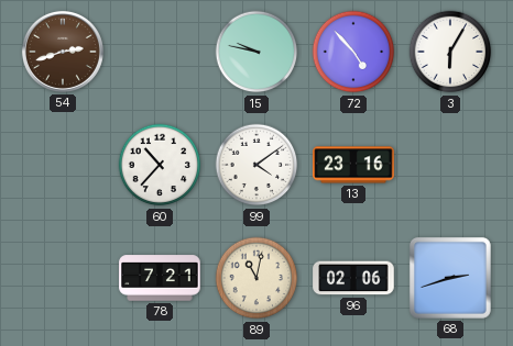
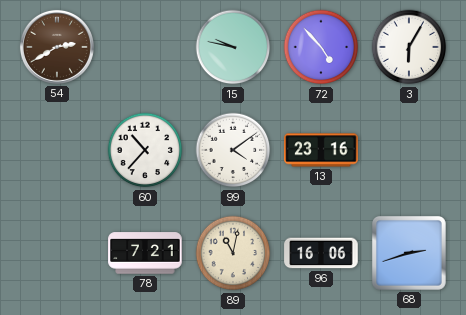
54: 2:42 -> 2:40
96: 02:06 -> 16:06
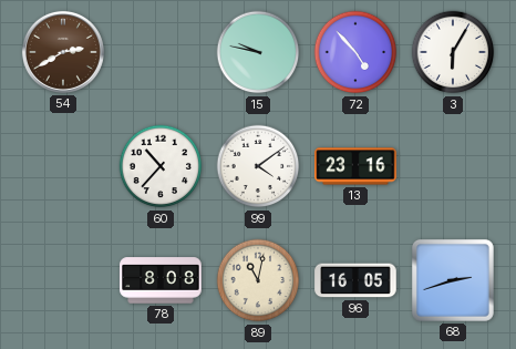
78: 7:21 -> 8:08
96: 16:06 -> 16:05
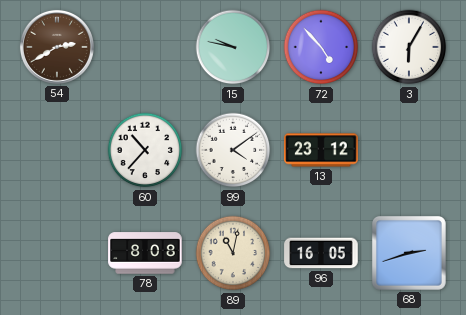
13: 23:16 -> 23:12
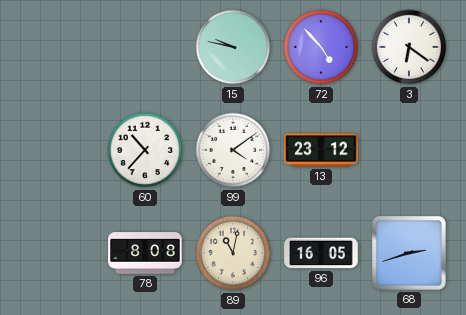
54: 2:40 -> none
3: 6:05 -> 6:21
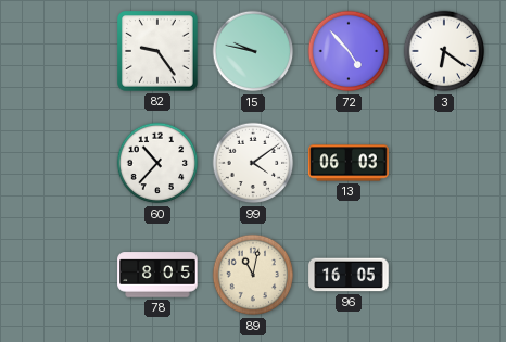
82: none -> 9:24
13: 23:12 -> 06:03
78: 8:08 -> 8:05
68: 2:42 -> none
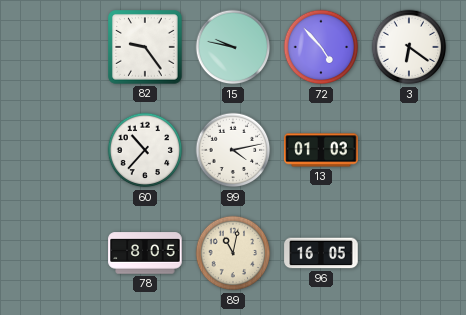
99: 4:09 -> 4:13
13: 06:03 -> 01:03
